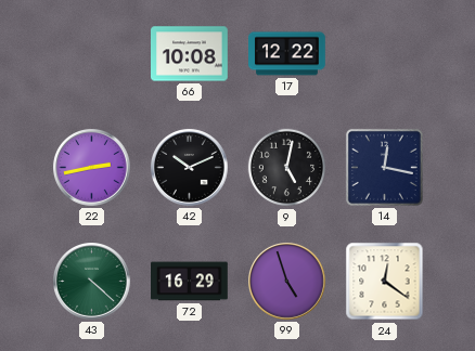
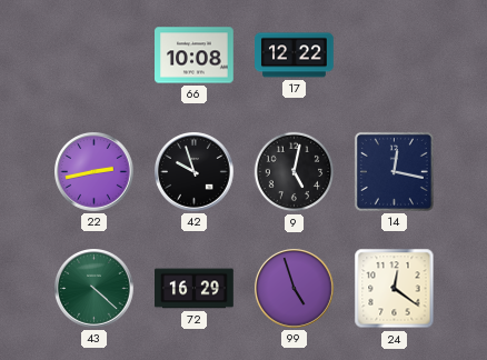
42: 10:11 -> 9:57
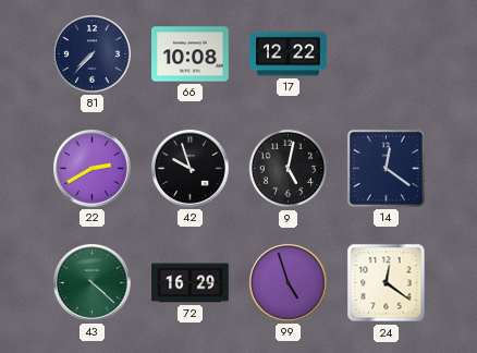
81: none -> 7:37
22: 2:43 -> 2:40
14: 12:17 -> 12:21
